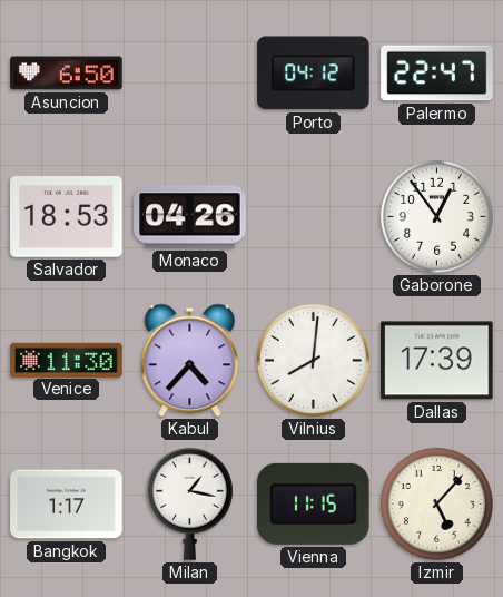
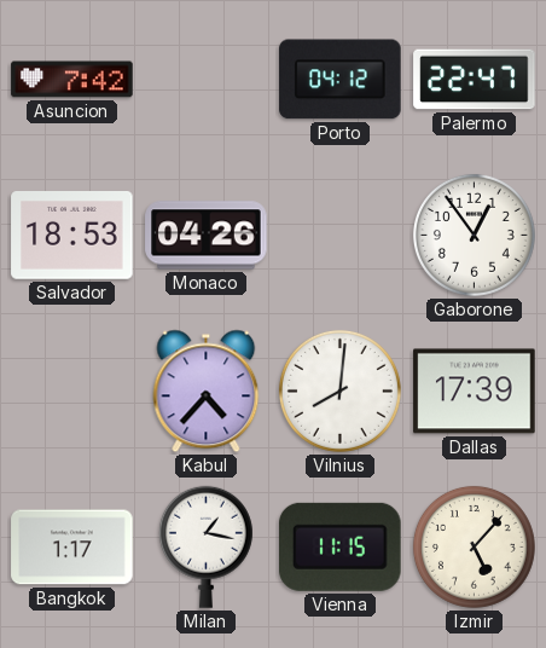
Asuncion: 6:50 -> 7:42
Venice: 11:30 -> none
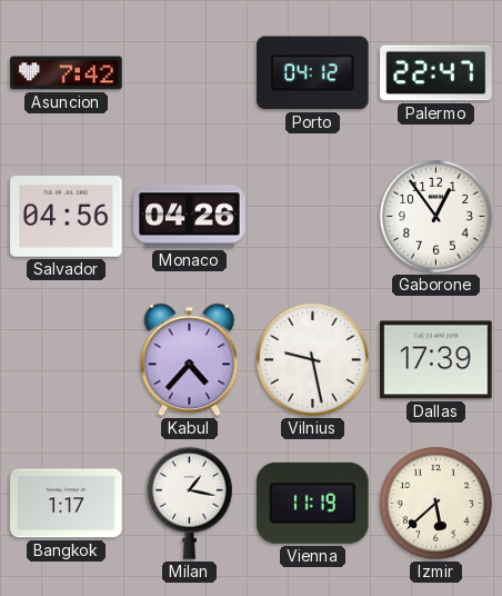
Salvador: 18:53 -> 04:56
Vilnius: 8:01 -> 9:28
Vienna: 11:15 -> 11:19
Izmir: 5:07 -> 5:38
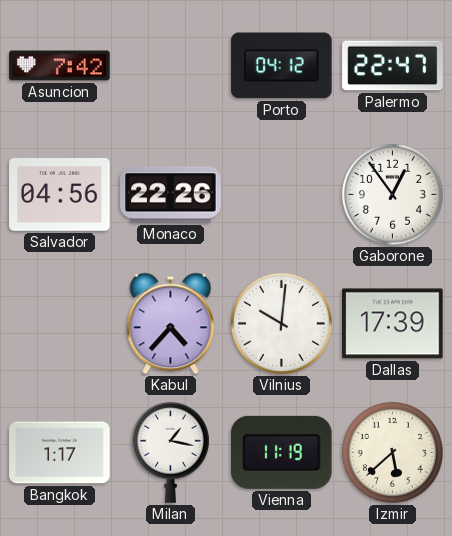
Monaco: 04:26 -> 22:26
Vilnius: 9:28 -> 10:01
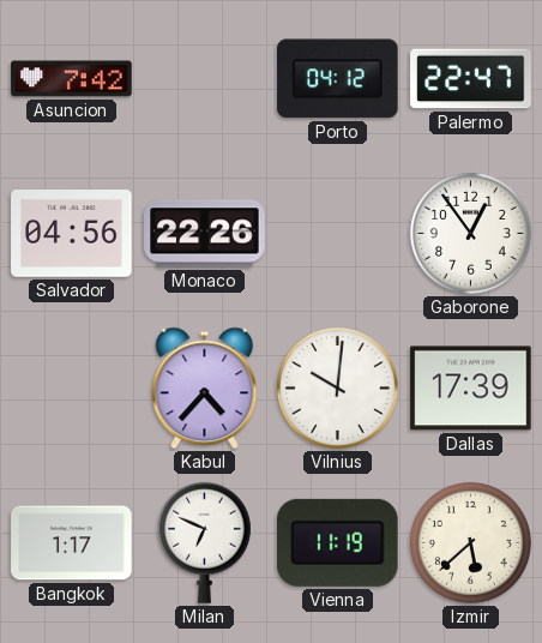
Milan: 1:17 -> 6:49
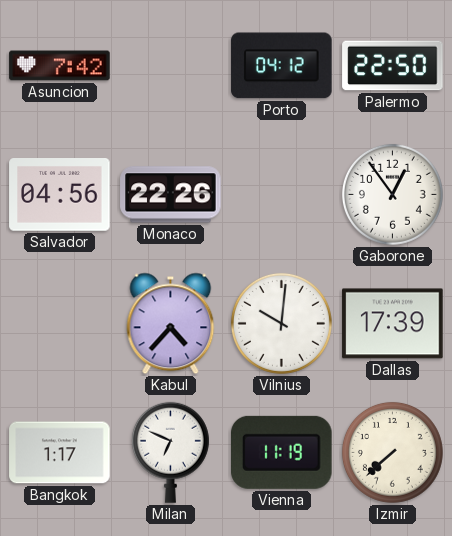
Palermo: 22:47 -> 22:50
Izmir: 5:38 -> 7:38
